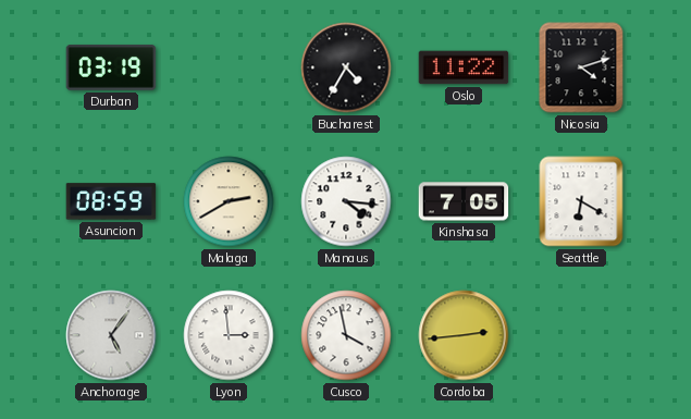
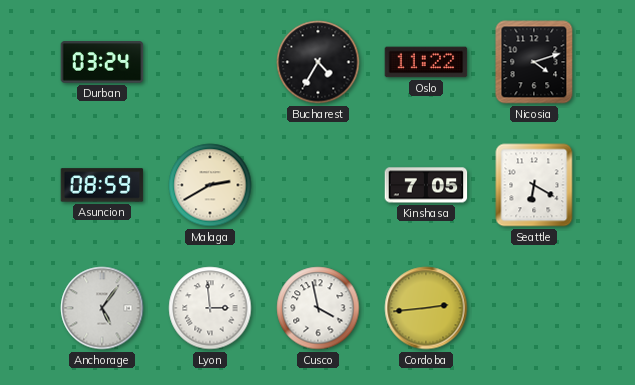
Durban: 03:19 -> 03:24
Manaus: 4:16 -> none
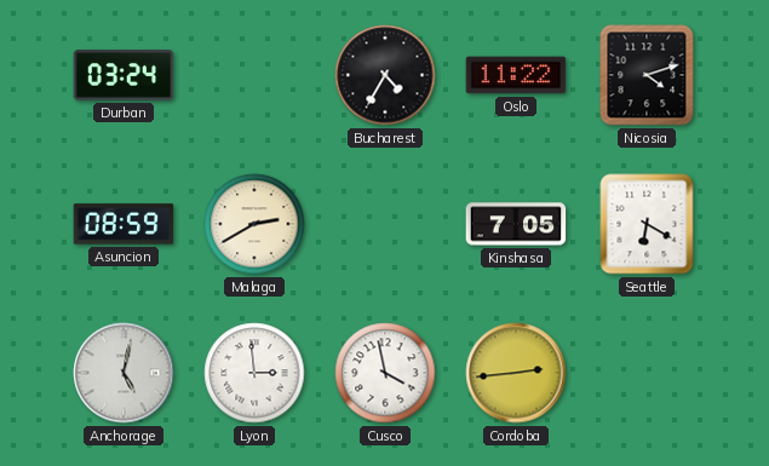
Anchorage: 5:06 -> 5:02
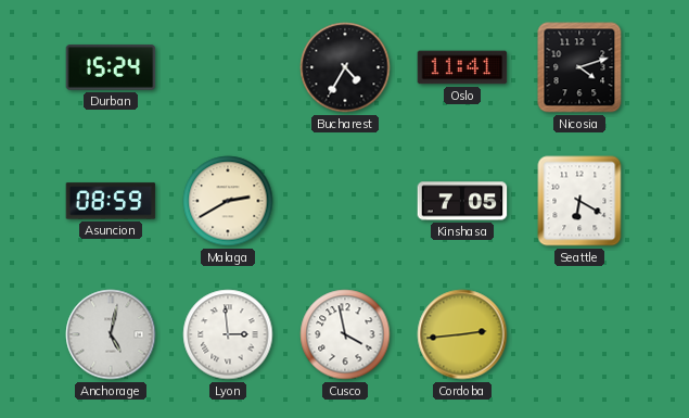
Durban: 03:24 -> 15:24
Oslo: 11:22 -> 11:41
